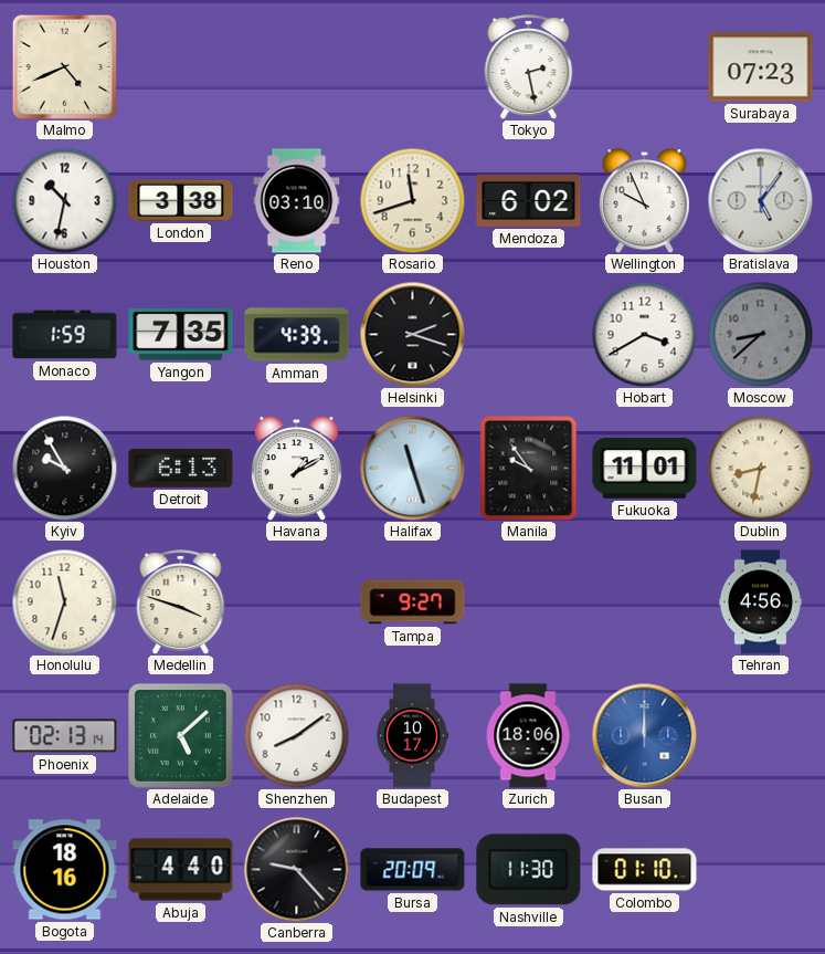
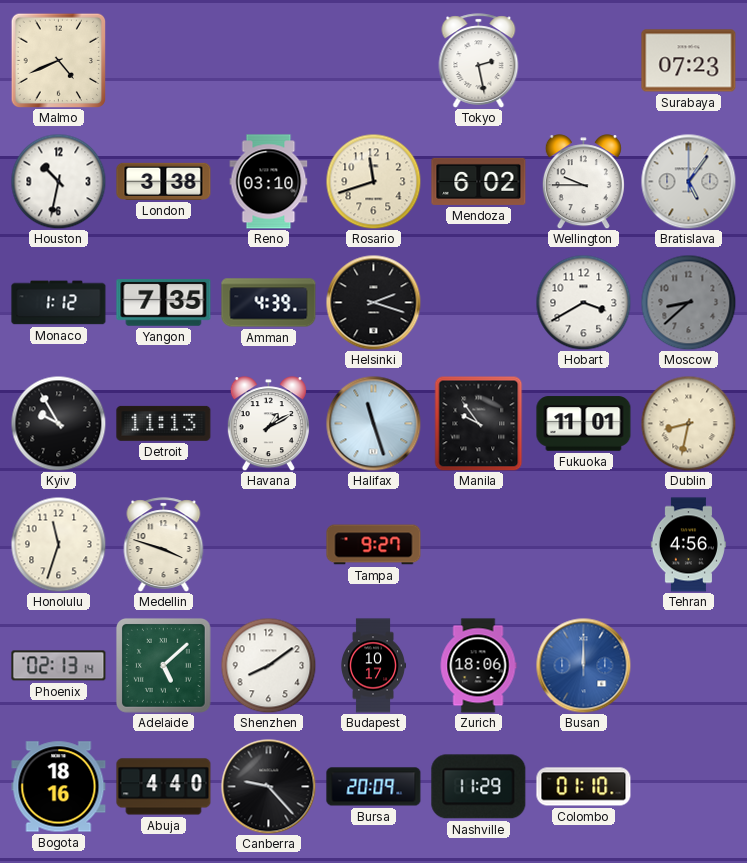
Wellington: 9:56 -> 9:45
Monaco: 1:59 -> 1:12
Detroit: 6:13 -> 11:13
Nashville: 11:30 -> 11:29
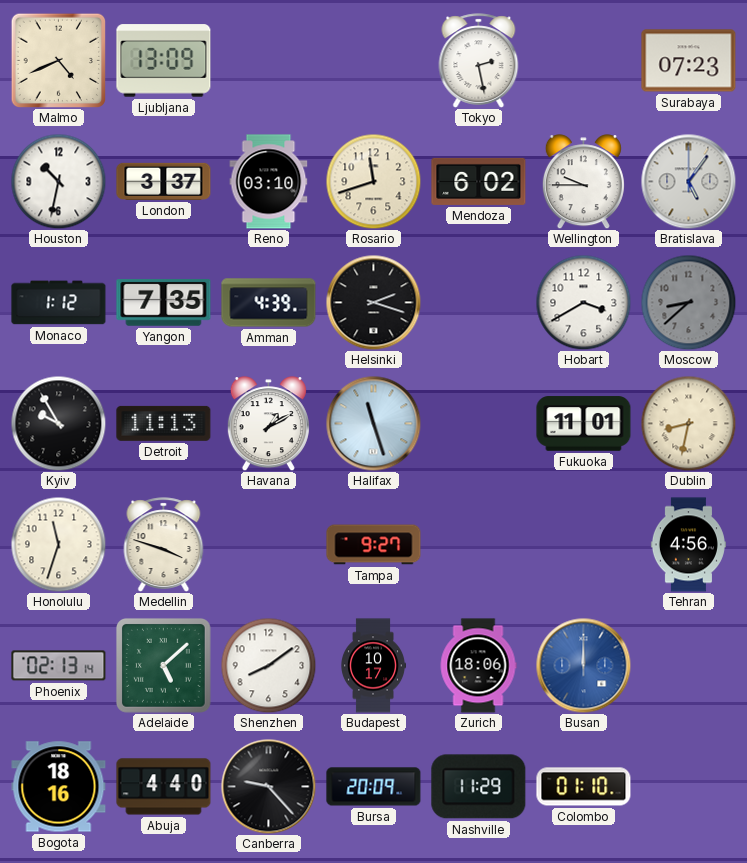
Ljubljana: none -> 13:09
London: 3:38 -> 3:37
Manila: 9:54 -> none
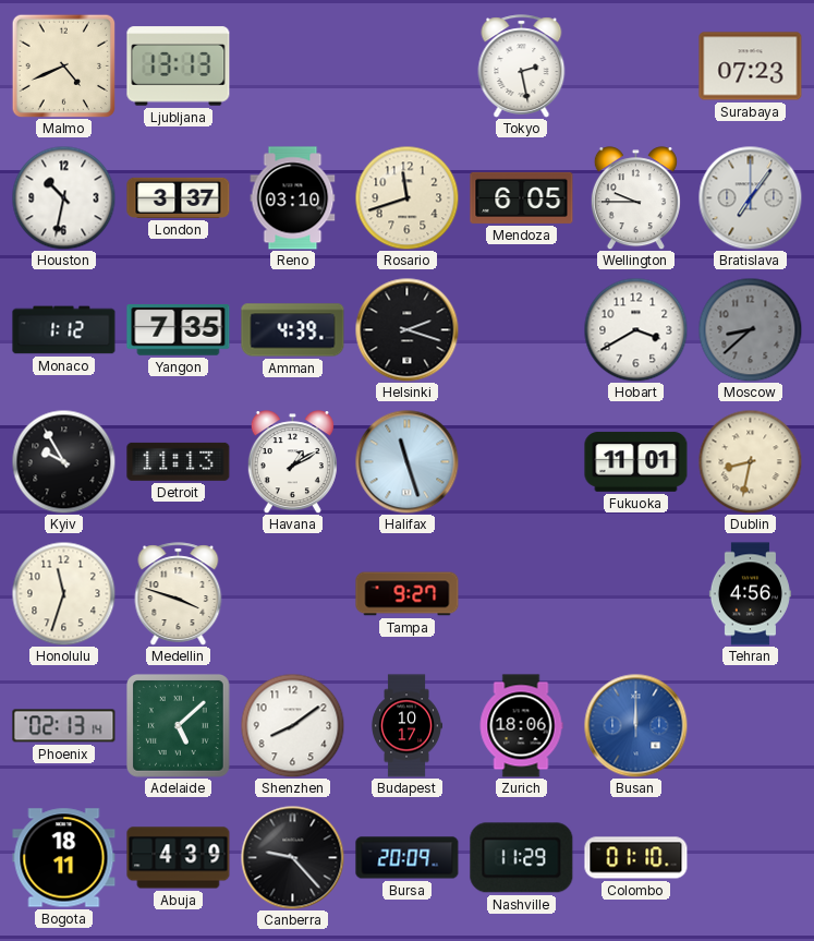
Ljubljana: 13:09 -> 13:13
Mendoza: 6:02 -> 6:05
Bratislava: 5:06 -> 7:06
Bogota: 18:16 -> 18:11
Abuja: 4:40 -> 4:39
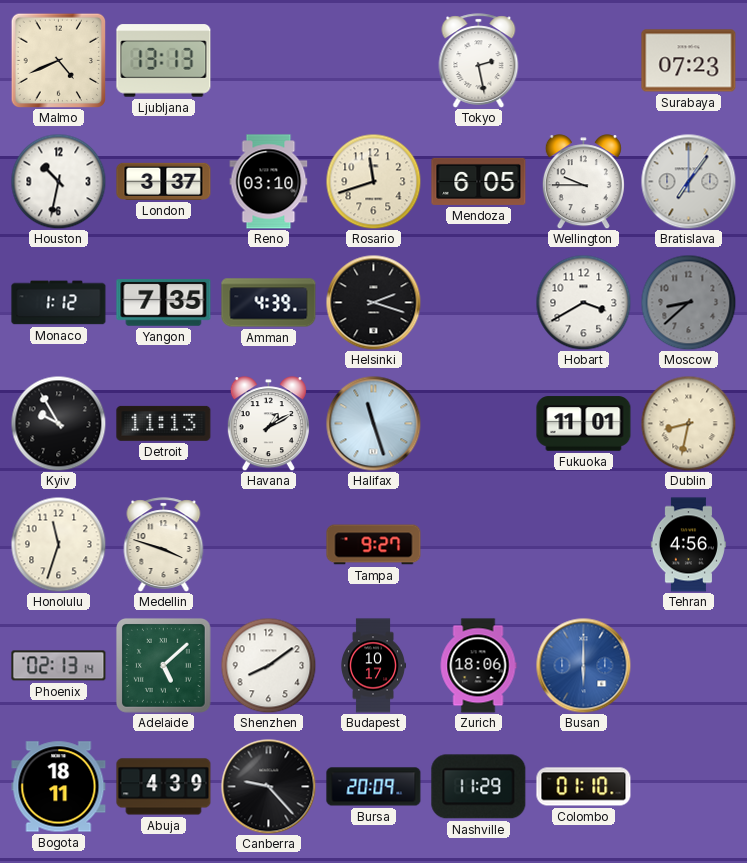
Busan: 12:00 -> 6:00
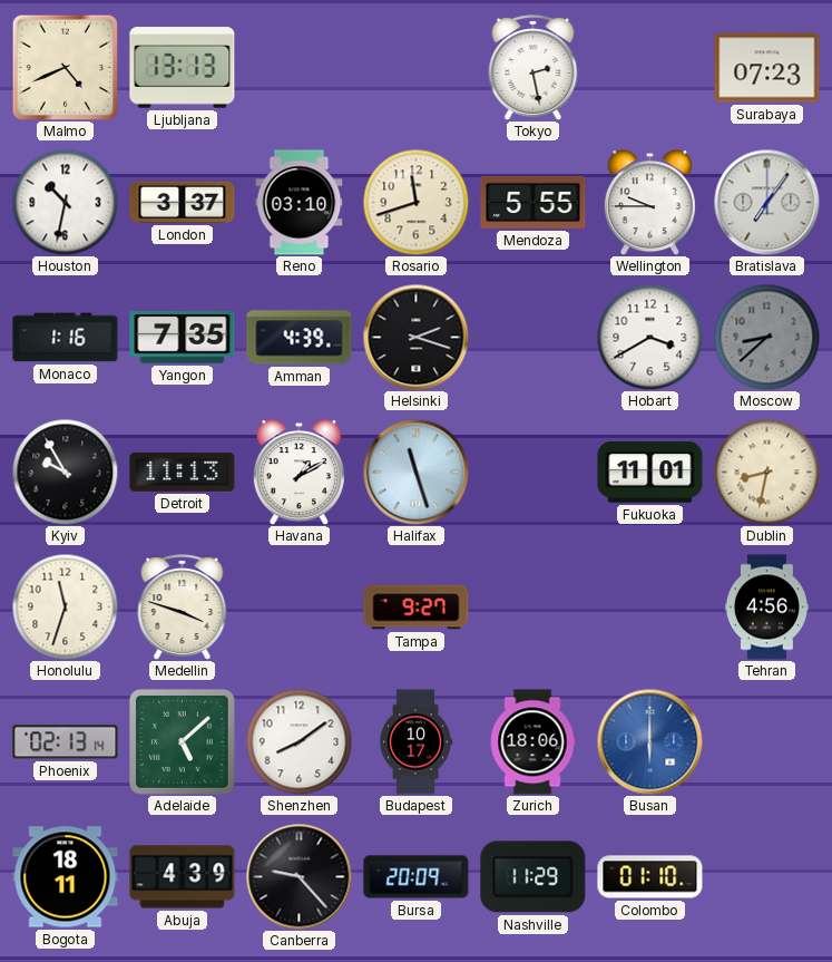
Mendoza: 6:05 -> 5:55
Monaco: 1:12 -> 1:16
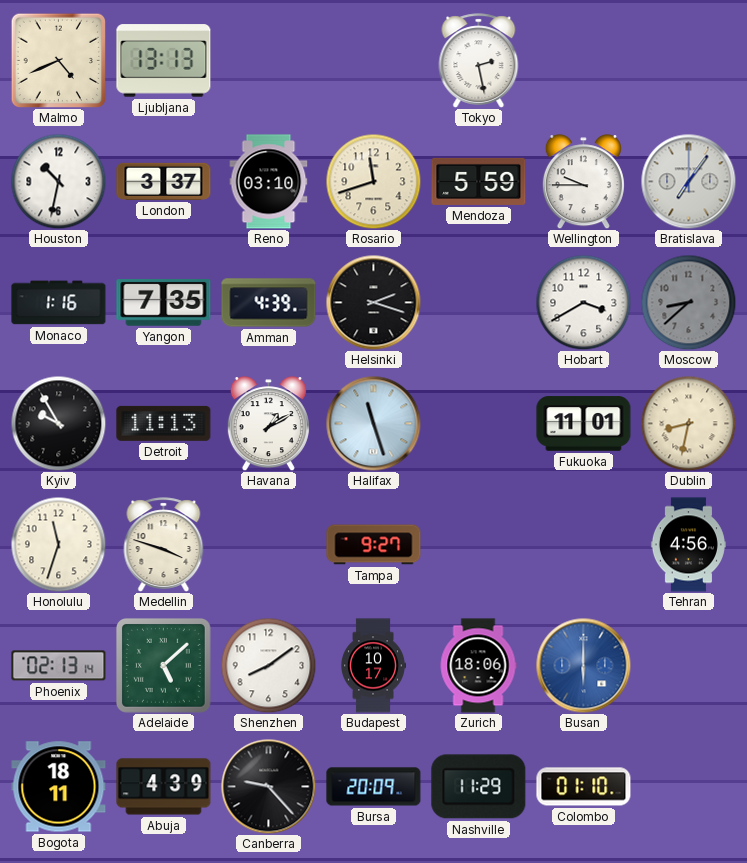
Surabaya: 07:23 -> none
Mendoza: 5:55 -> 5:59
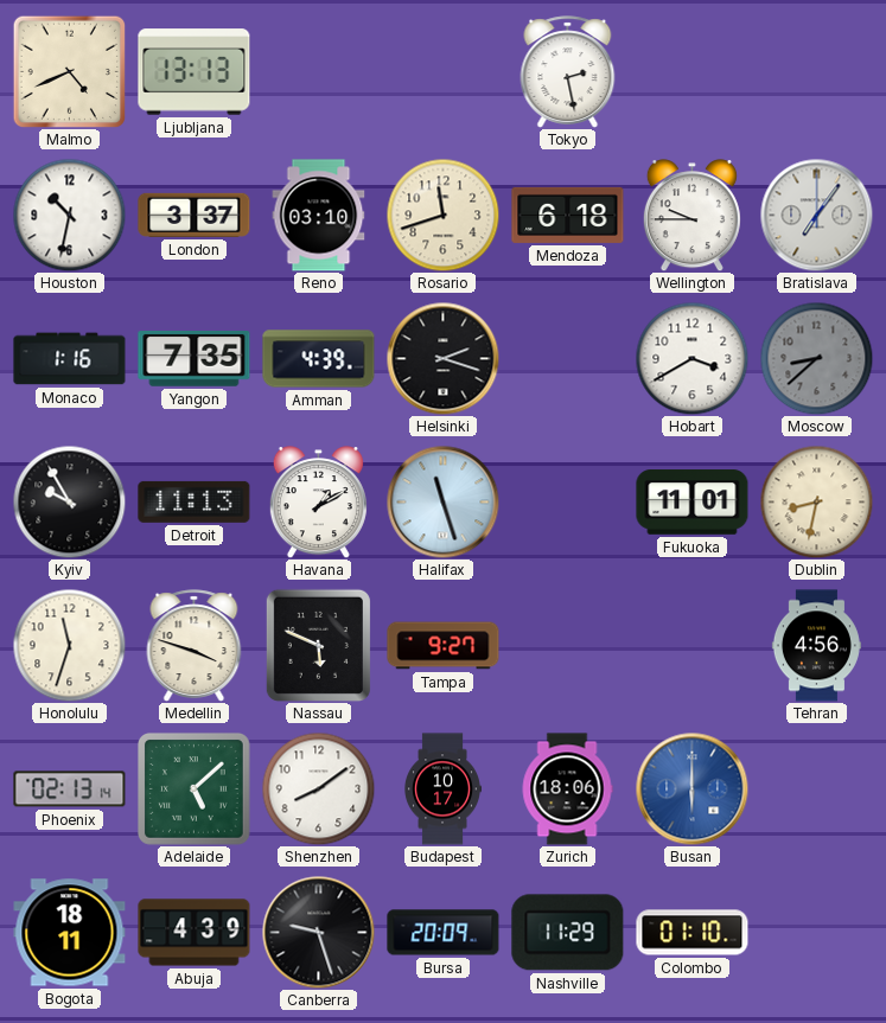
Mendoza: 5:59 -> 6:18
Nassau: none -> 5:49
Canberra: 9:23 -> 9:27
